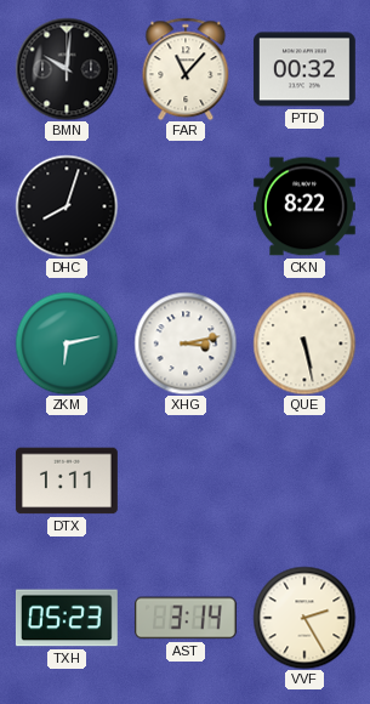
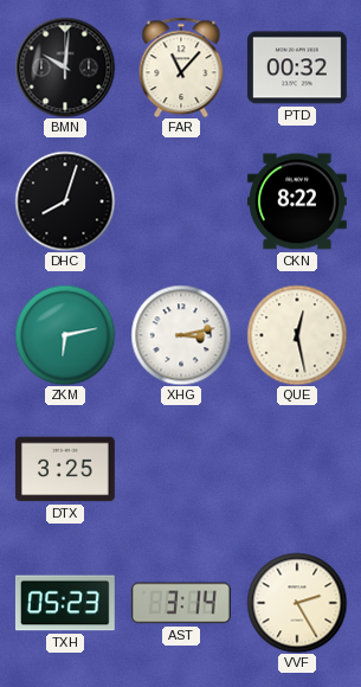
QUE: 5:28 -> 12:28
DTX: 1:11 -> 3:25
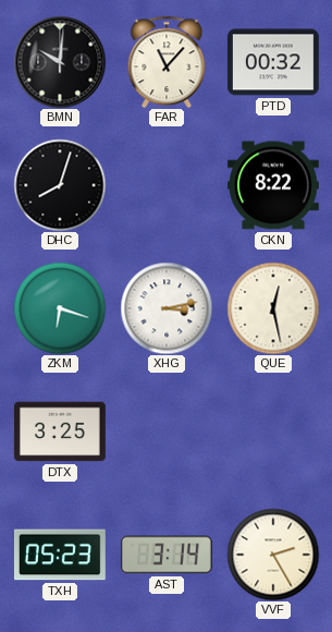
ZKM: 6:13 -> 6:18
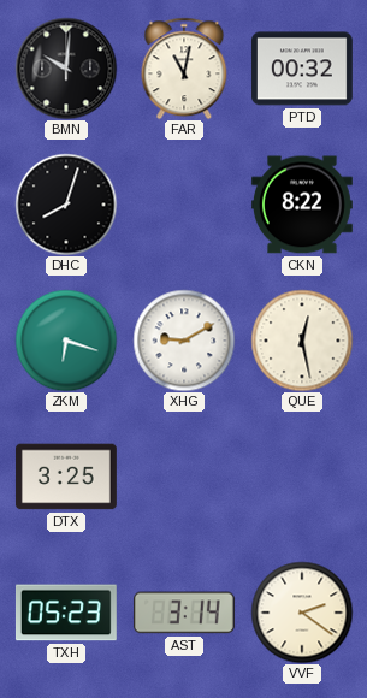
FAR: 11:07 -> 11:02
XHG: 3:13 -> 9:10
VVF: 2:25 -> 2:21
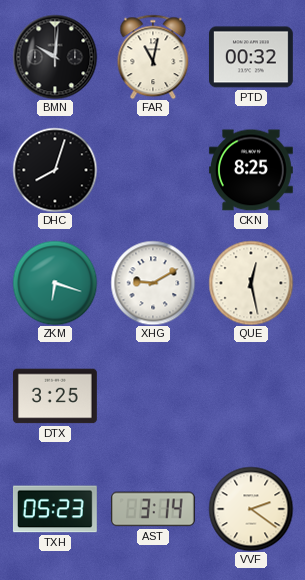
CKN: 8:22 -> 8:25
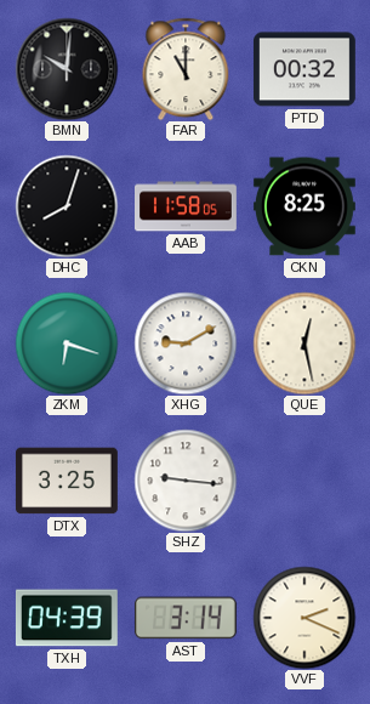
FAR: 11:02 -> 11:00
AAB: none -> 11:58
SHZ: none -> 9:16
TXH: 05:23 -> 04:39
VVF: 2:21 -> 2:19
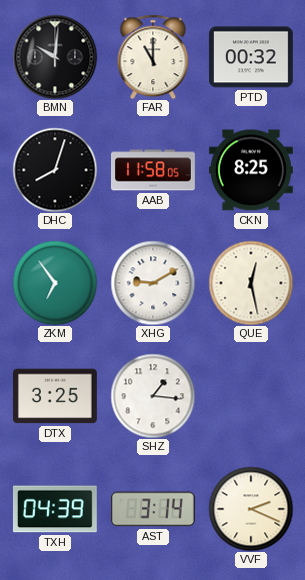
ZKM: 6:18 -> 6:54
SHZ: 9:16 -> 1:16
